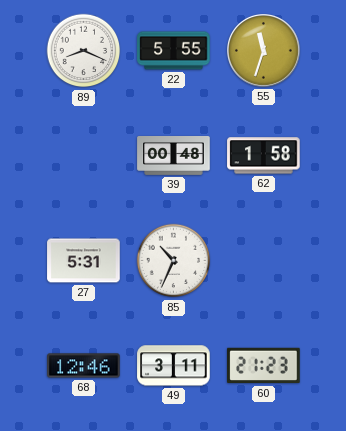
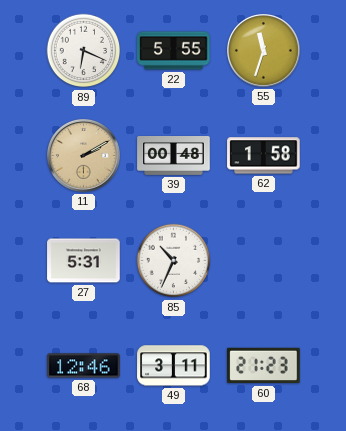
89: 8:19 -> 6:19
11: none -> 2:10
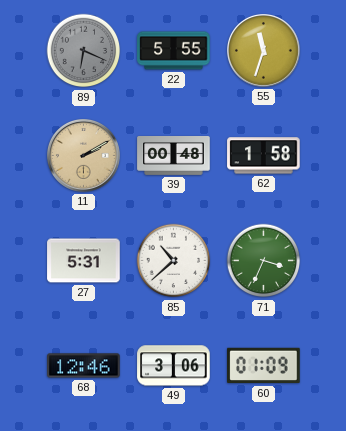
89 dial: white -> grey
85: 10:34 -> 10:38
71: none -> 3:34
49: 3:11 -> 3:06
60: 21:23 -> 01:09
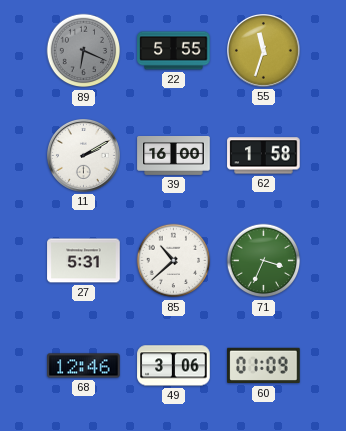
11 dial: champagne -> white
39: 00:48 -> 16:00
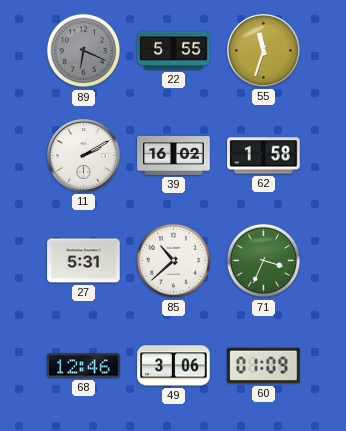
39: 16:00 -> 16:02
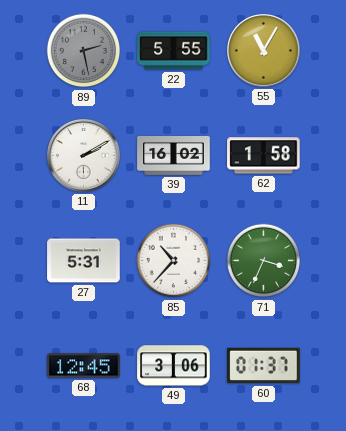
89: 6:19 -> 2:28
55: 11:33 -> 11:05
85: 10:38 -> 10:37
68: 12:46 -> 12:45
60: 01:09 -> 01:37
